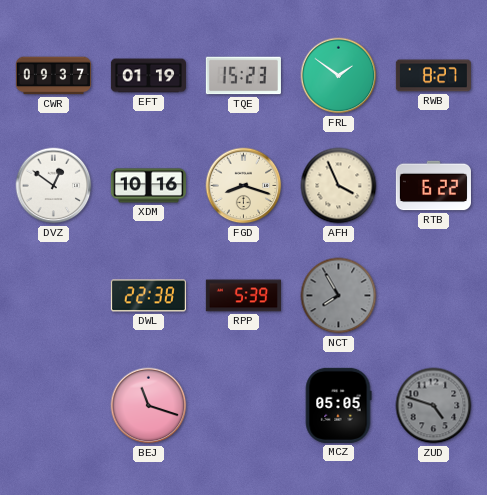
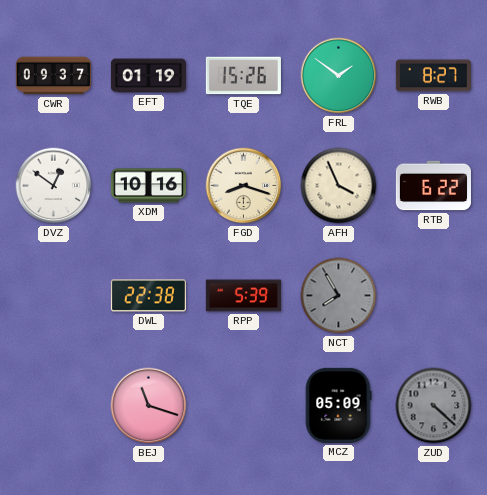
TQE: 15:23 -> 15:26
MCZ: 05:05 -> 05:09
ZUD: 4:48 -> 4:22
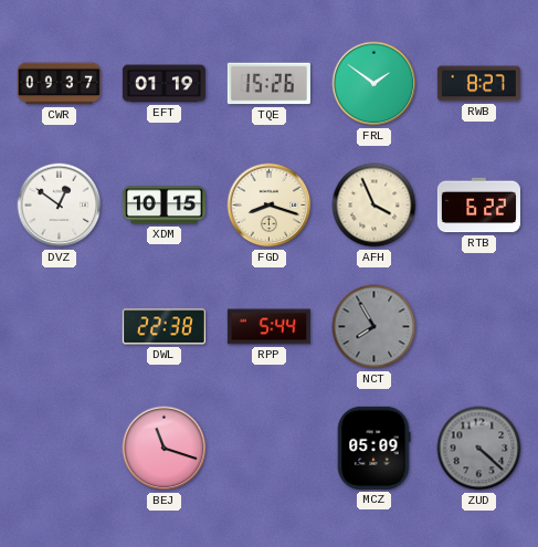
XDM: 10:16 -> 10:15
RPP: 5:39 -> 5:44
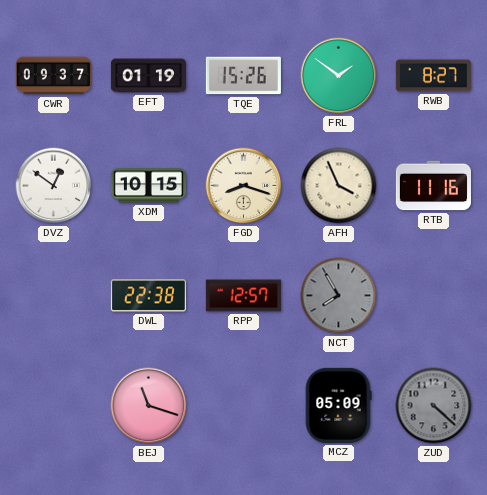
RTB: 6:22 -> 11:16
RPP: 5:44 -> 12:57
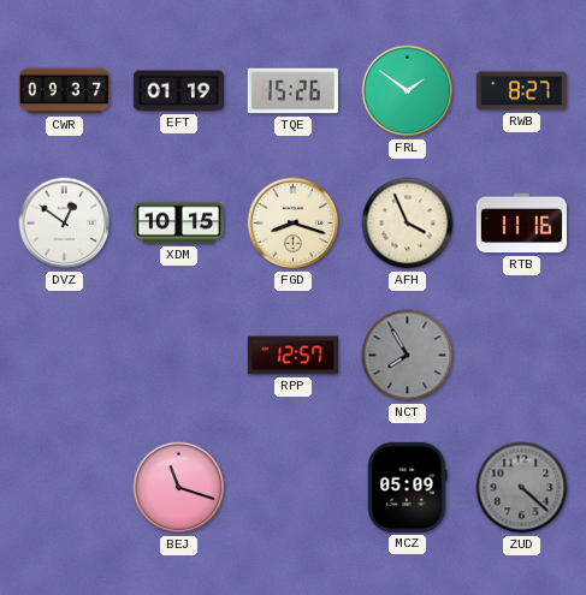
DWL: 22:38 -> none
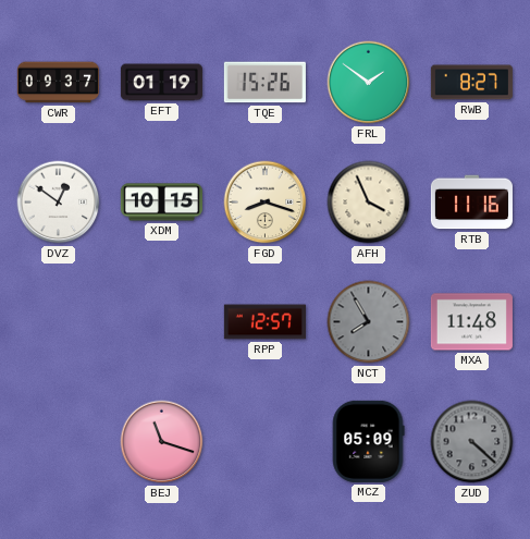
MXA: none -> 11:48
